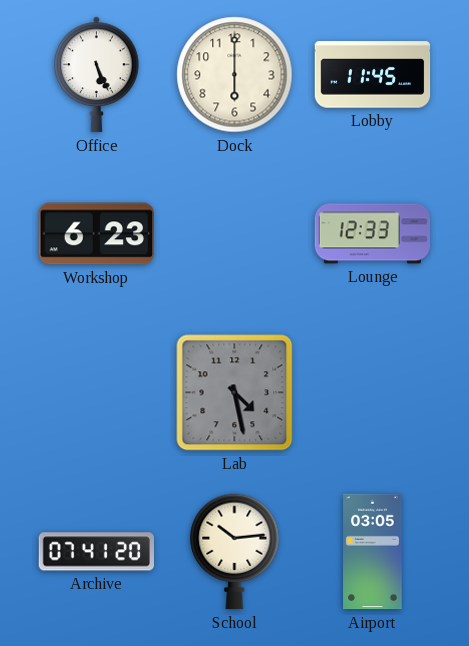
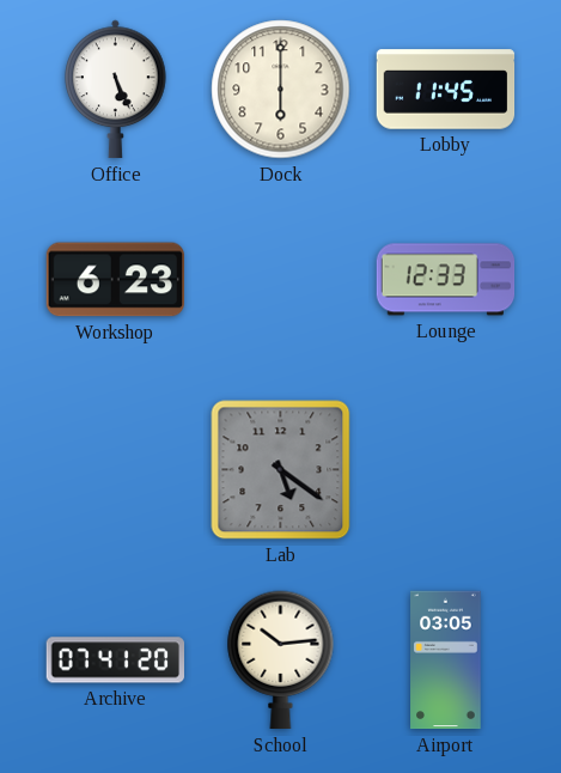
Lab: 4:28 -> 5:21
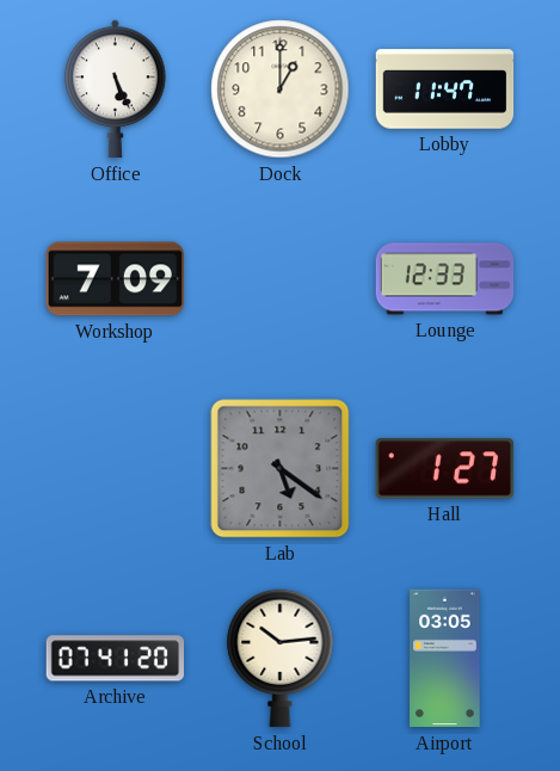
Dock: 6:00 -> 1:00
Lobby: 11:45 -> 11:47
Workshop: 6:23 -> 7:09
Hall: none -> 1:27
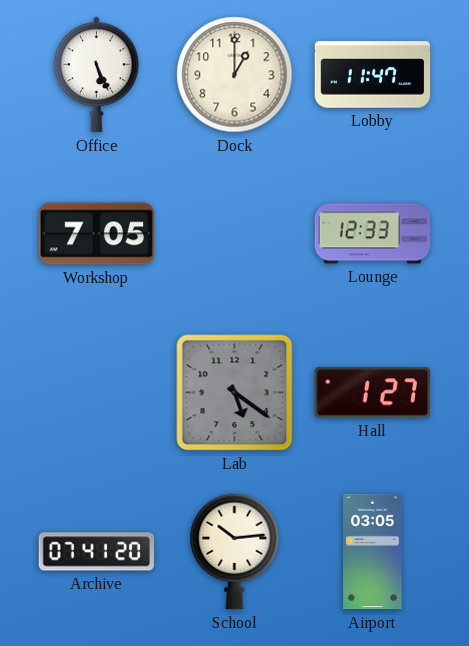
Workshop: 7:09 -> 7:05
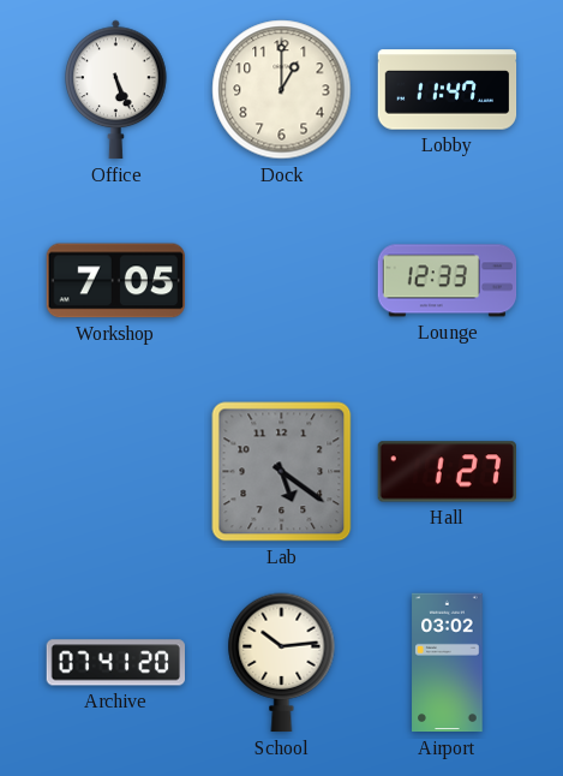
Airport: 03:05 -> 03:02
